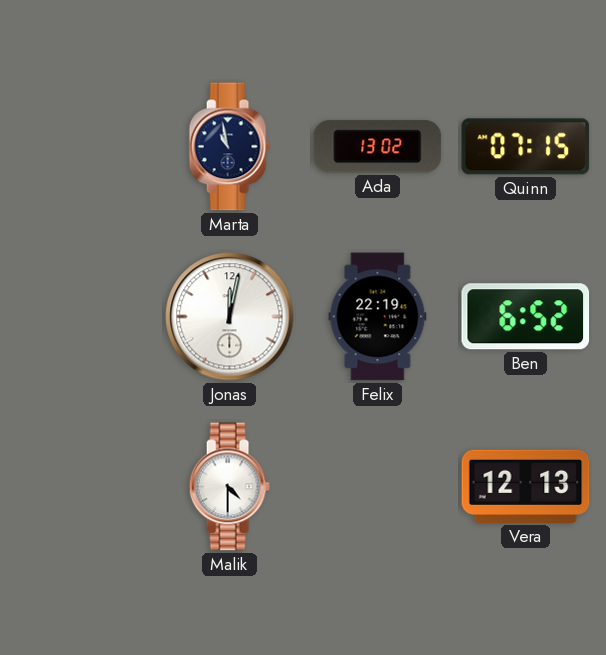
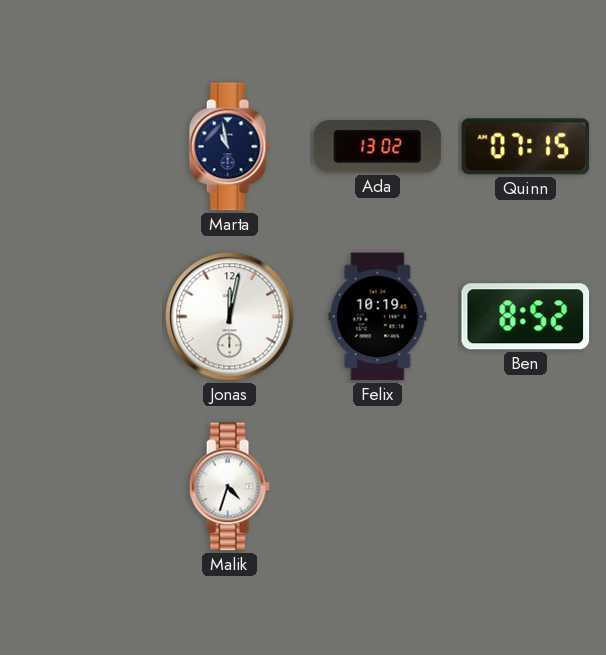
Felix: 22:19 -> 10:19
Ben: 6:52 -> 8:52
Malik: 4:30 -> 4:33
Vera: 12:13 -> none
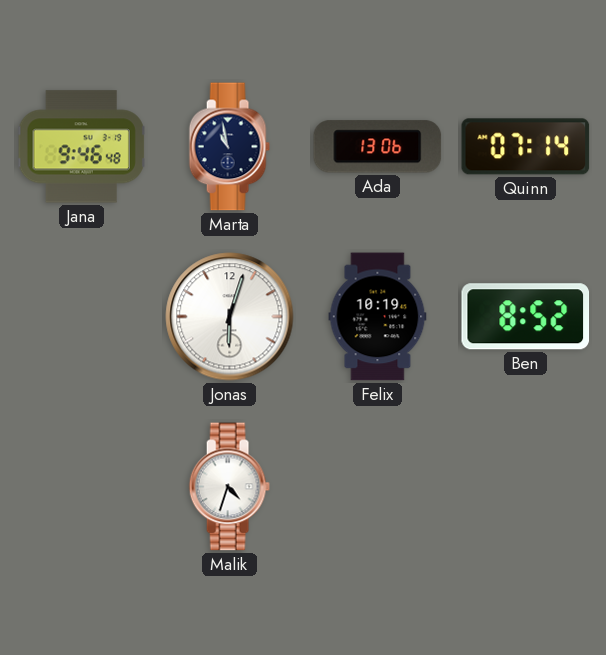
Jana: none -> 9:46
Ada: 13:02 -> 13:06
Quinn: 07:15 -> 07:14
Jonas: 12:02 -> 6:03
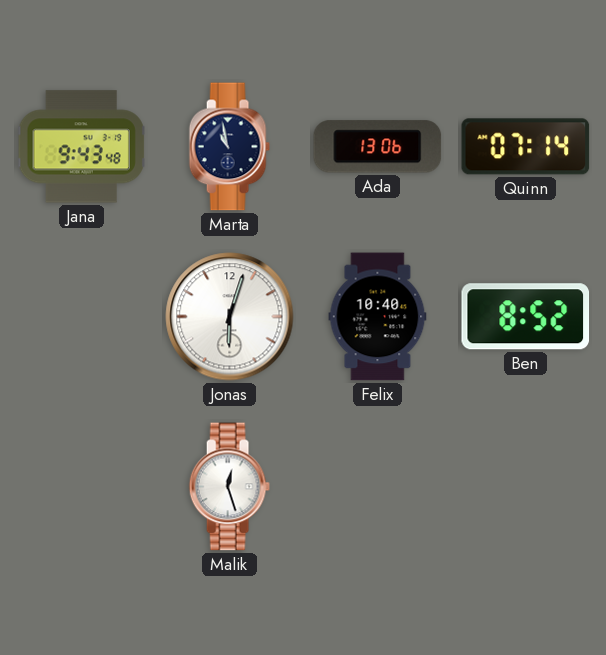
Jana: 9:46 -> 9:43
Felix: 10:19 -> 10:40
Malik: 4:33 -> 12:27
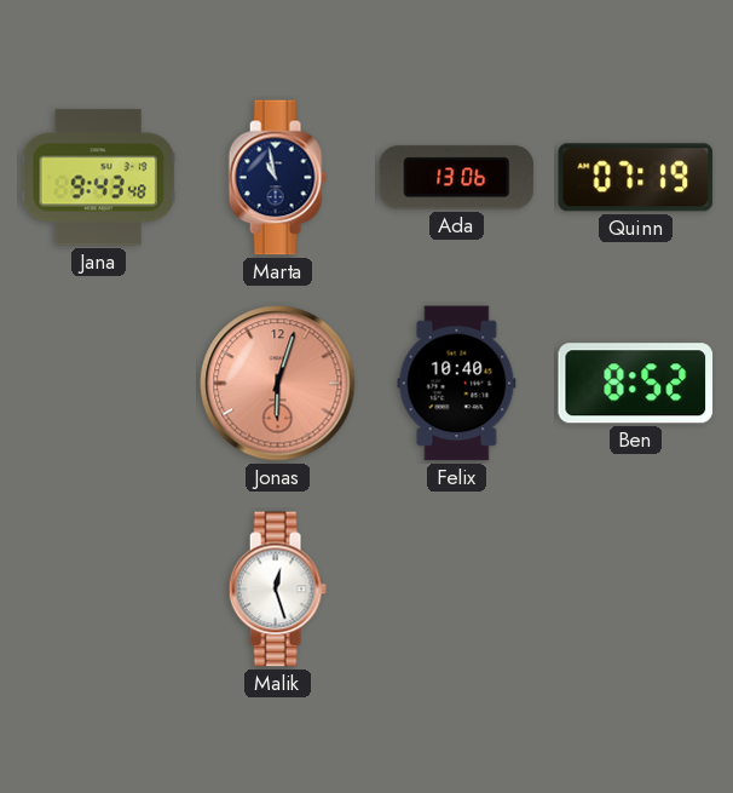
Quinn: 07:14 -> 07:19
Jonas dial: white -> salmon
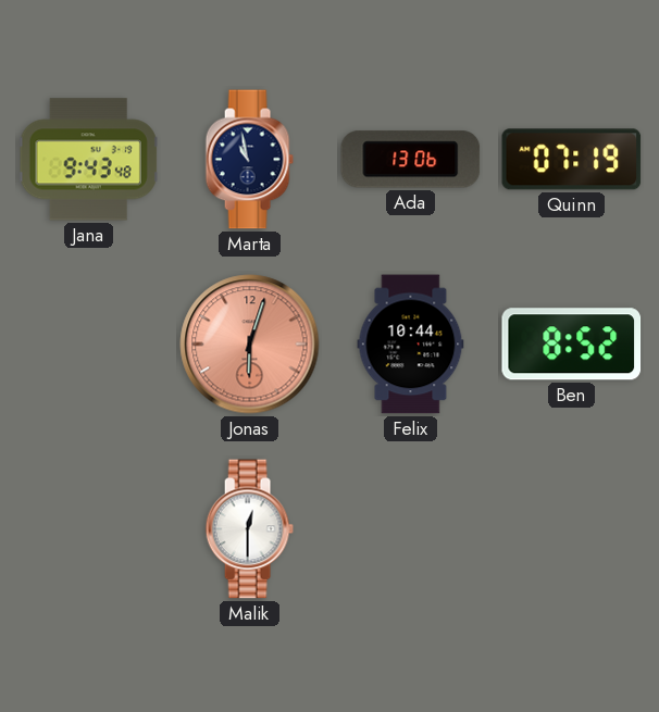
Felix: 10:40 -> 10:44
Malik: 12:27 -> 12:30
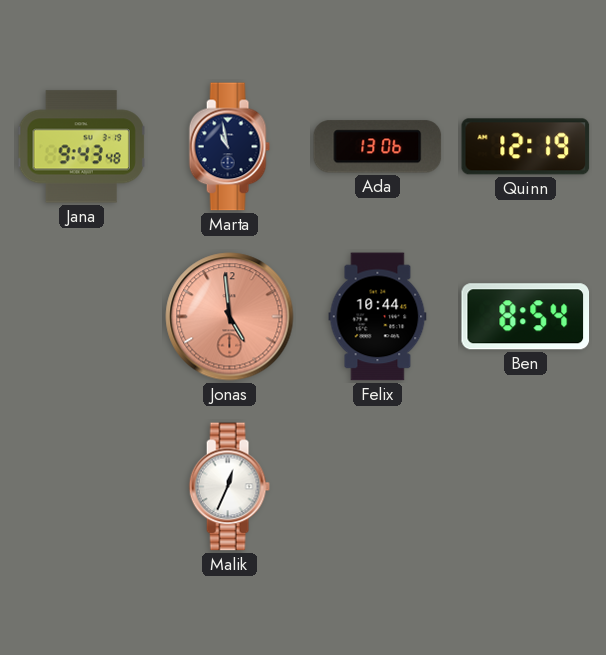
Quinn: 07:19 -> 12:19
Jonas: 6:03 -> 4:59
Ben: 8:52 -> 8:54
Malik: 12:30 -> 12:34
